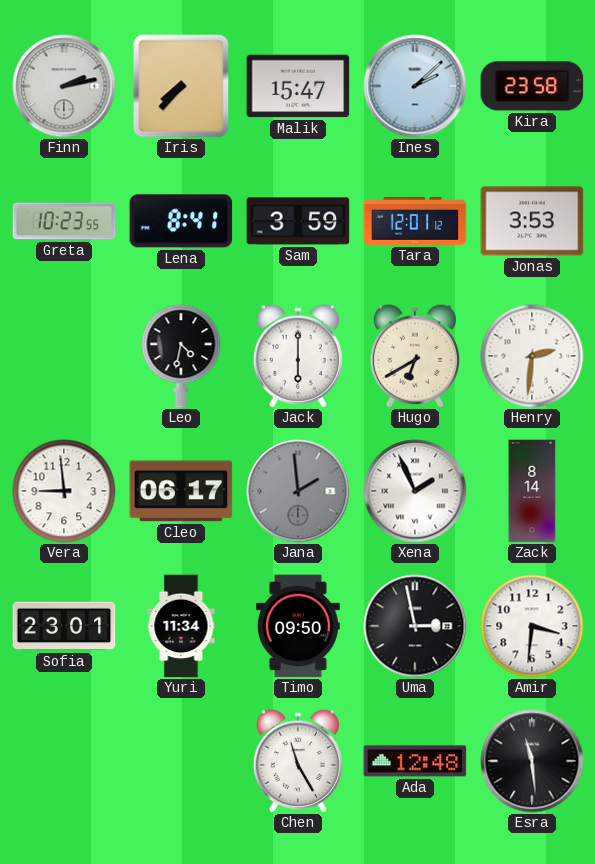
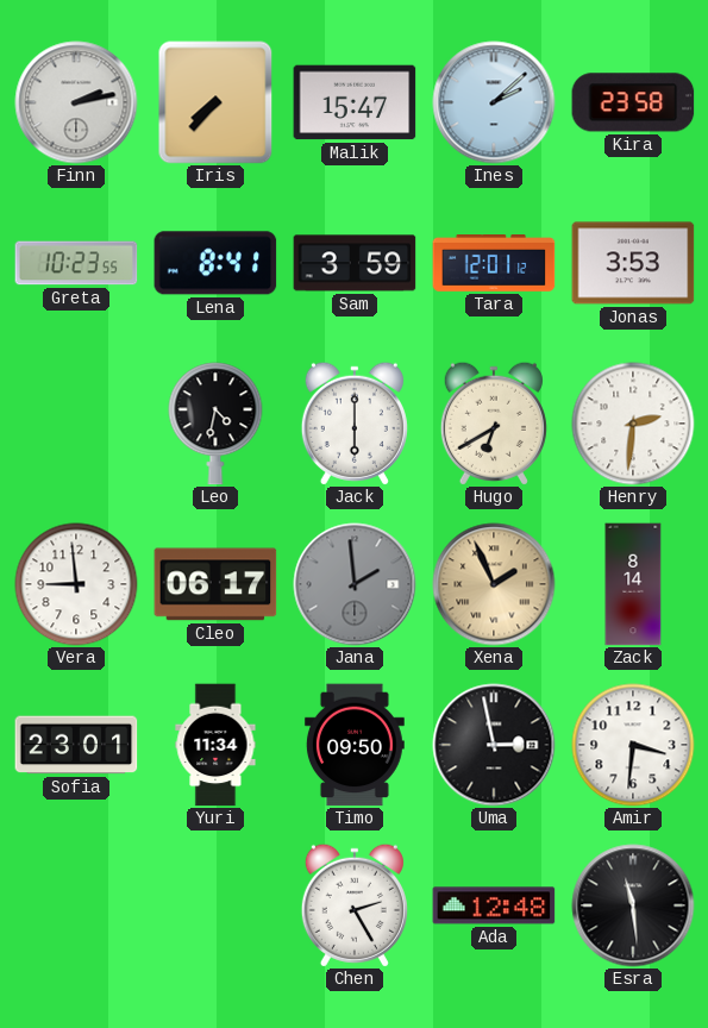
Xena dial: white -> champagne
Chen: 11:25 -> 2:25
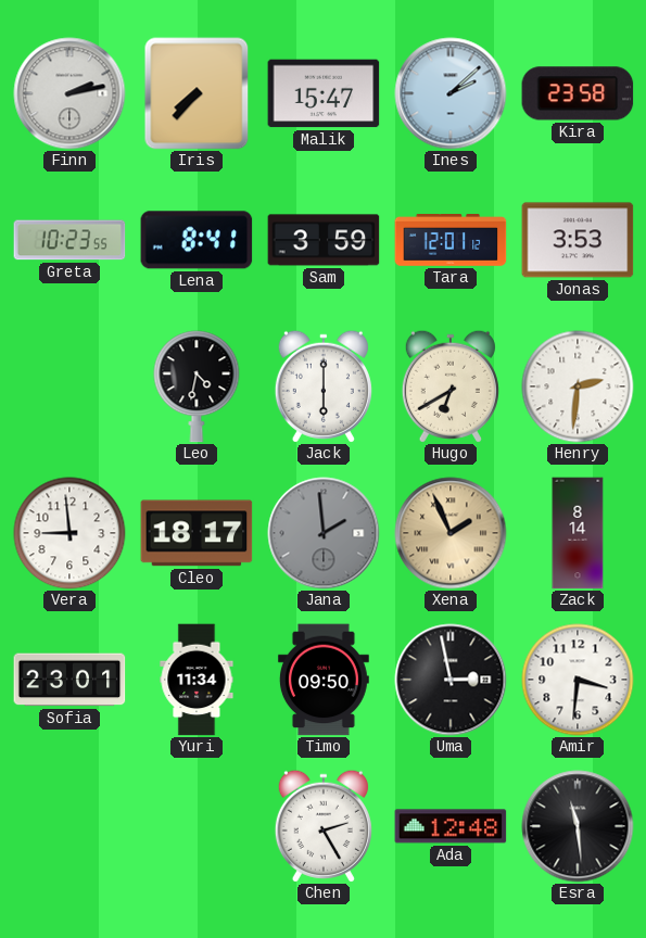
Cleo: 06:17 -> 18:17
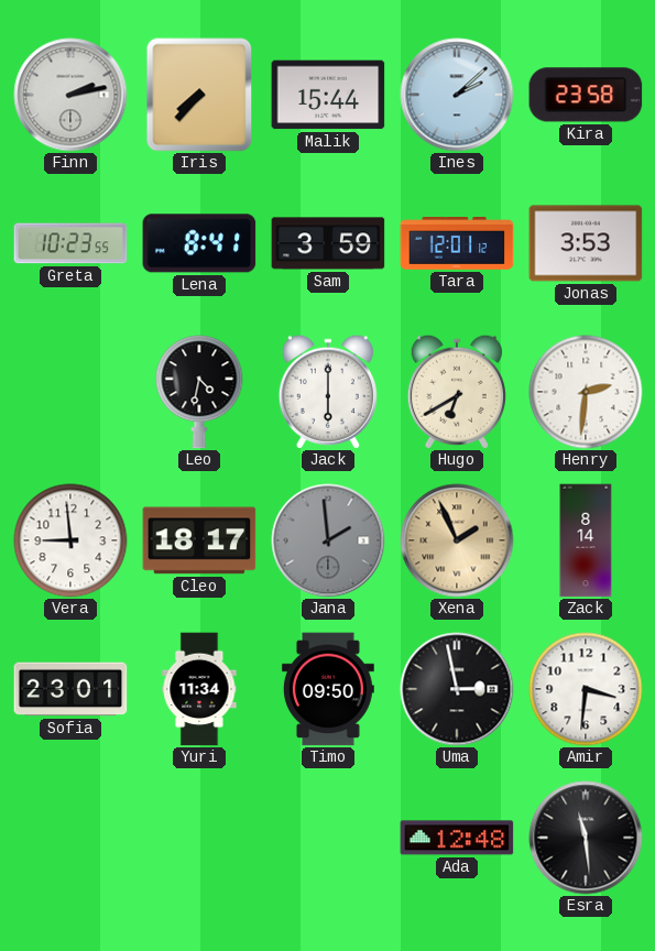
Malik: 15:47 -> 15:44
Chen: 2:25 -> none
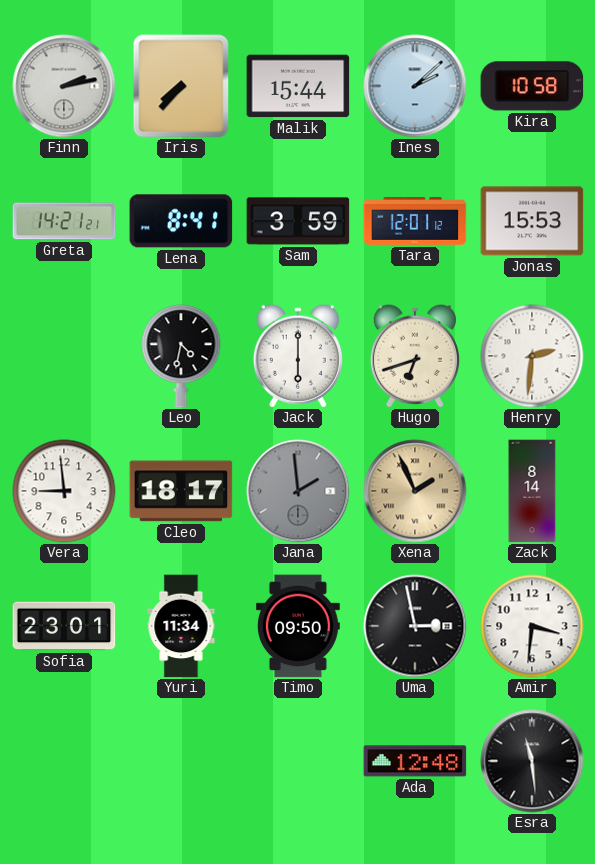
Kira: 23:58 -> 10:58
Greta: 10:23 -> 14:21
Jonas: 3:53 -> 15:53
Hugo: 6:40 -> 6:42
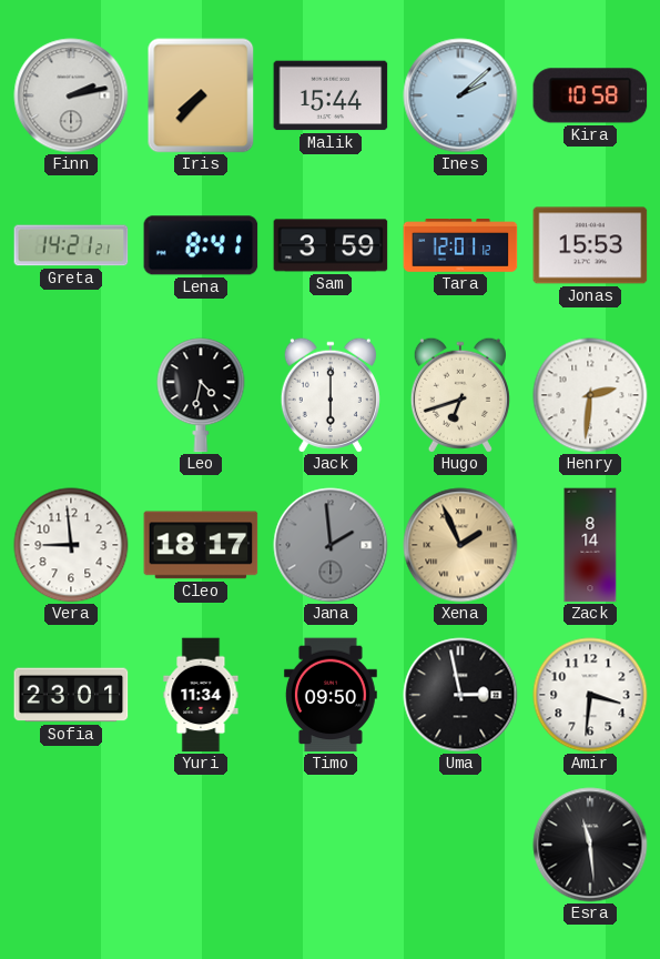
Ada: 12:48 -> none
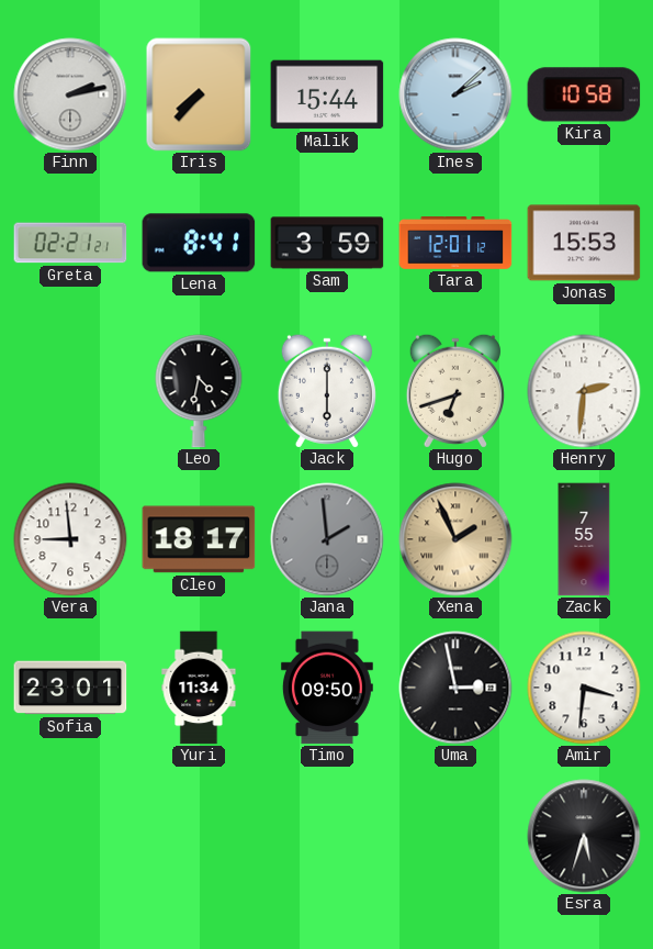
Greta: 14:21 -> 02:21
Zack: 8:14 -> 7:55
Esra: 11:29 -> 5:33
